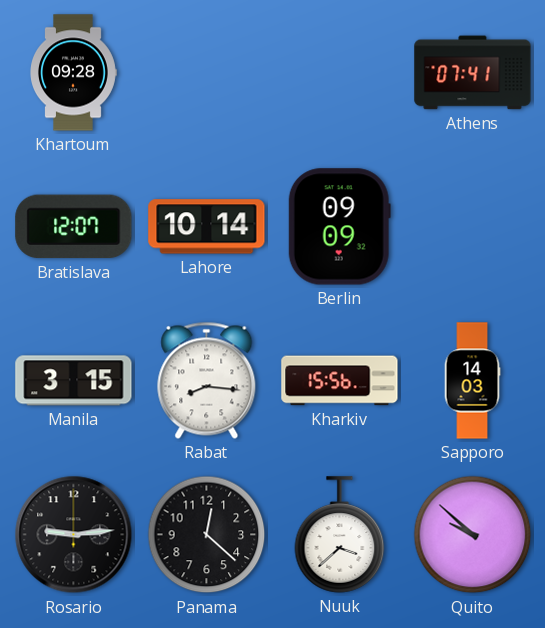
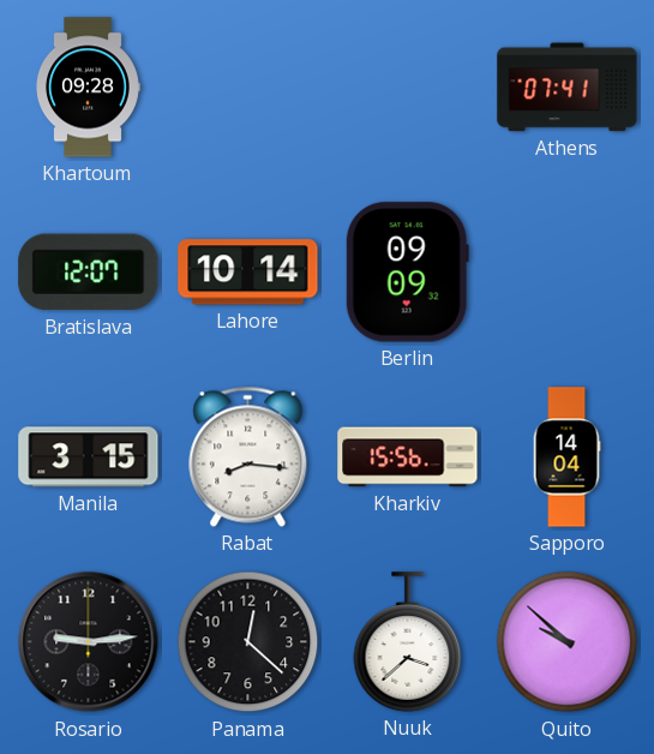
Sapporo: 14:03 -> 14:04
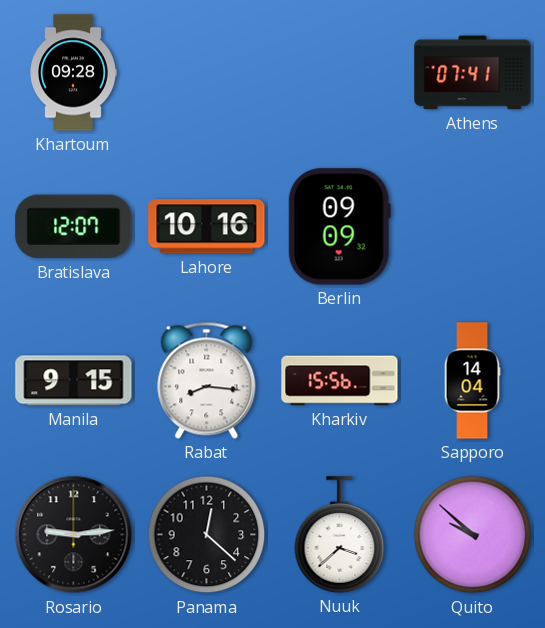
Lahore: 10:14 -> 10:16
Manila: 3:15 -> 9:15
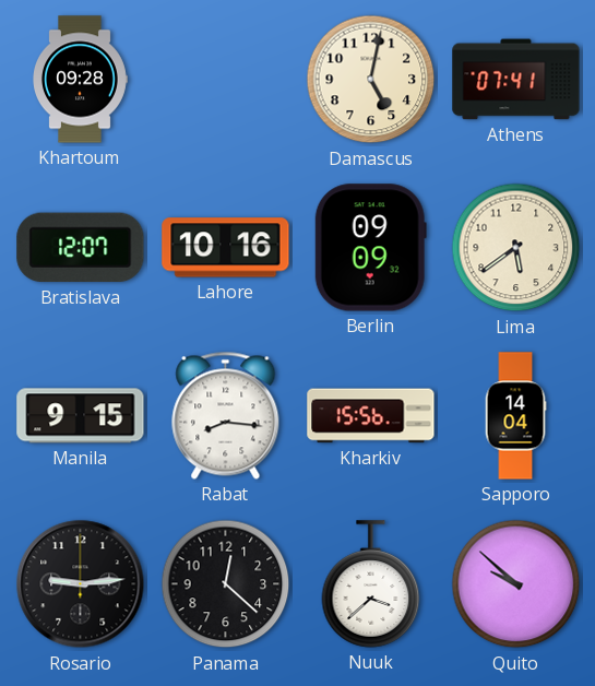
Damascus: none -> 5:02
Lima: none -> 5:39
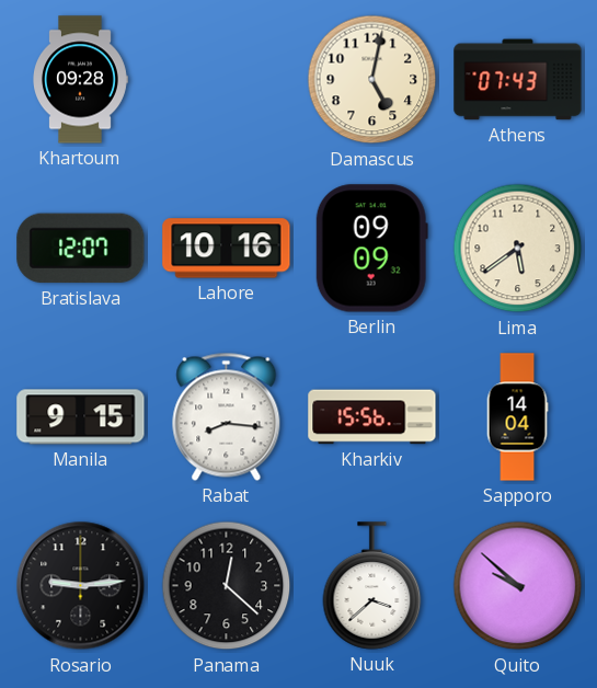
Athens: 07:41 -> 07:43
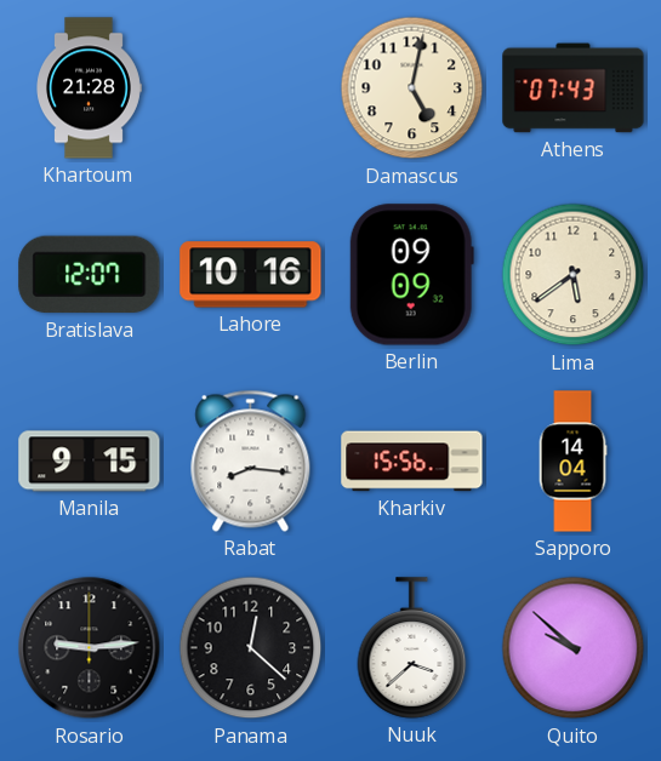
Khartoum: 09:28 -> 21:28
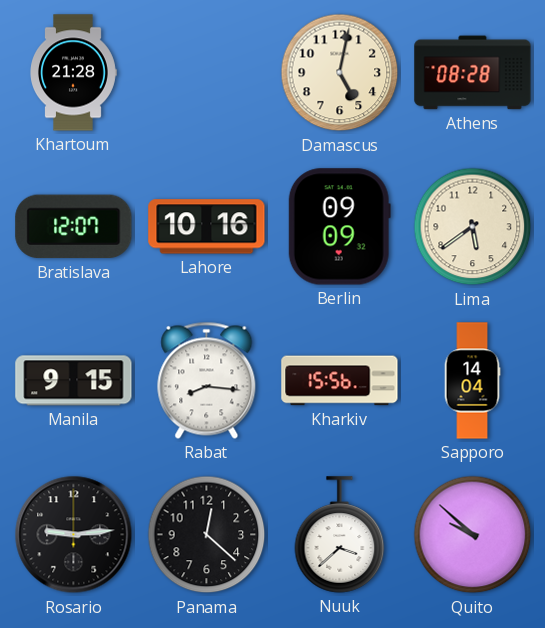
Athens: 07:43 -> 08:28
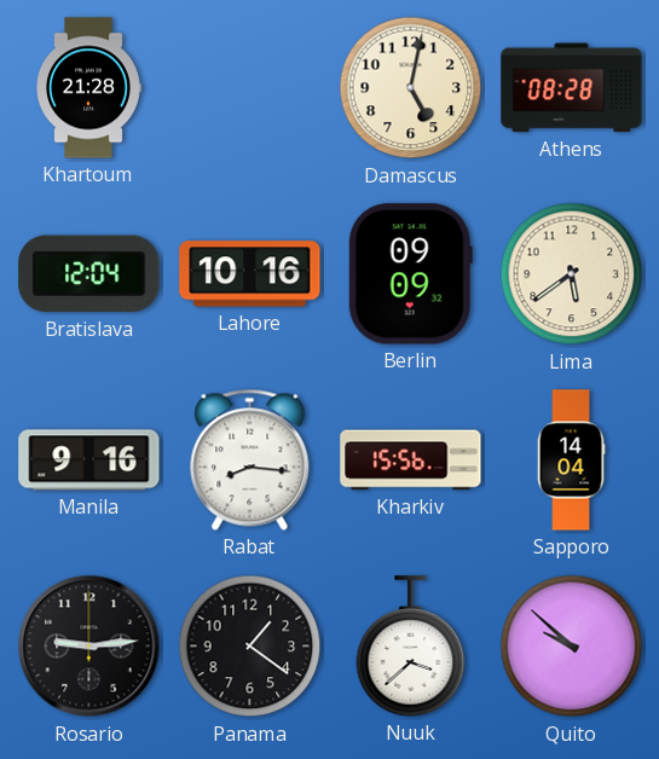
Bratislava: 12:07 -> 12:04
Manila: 9:15 -> 9:16
Panama: 12:22 -> 1:21
